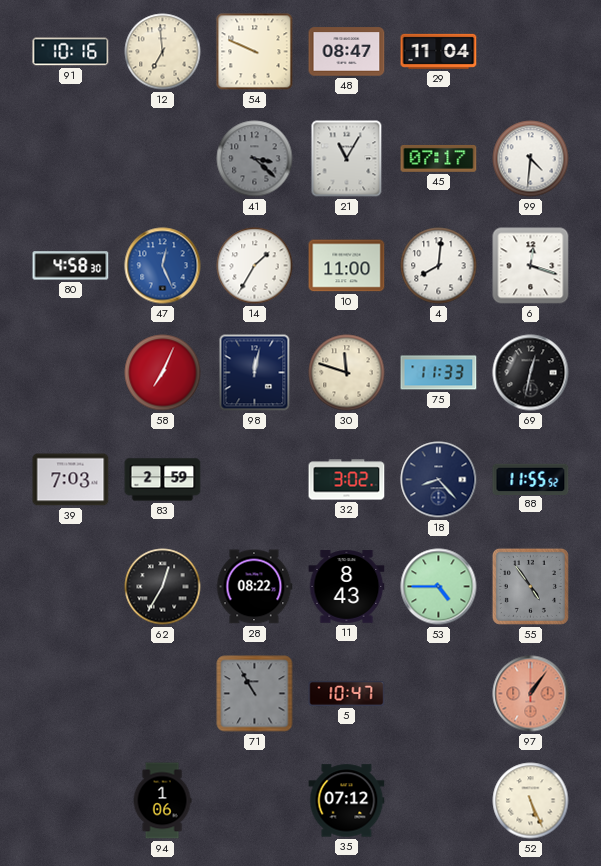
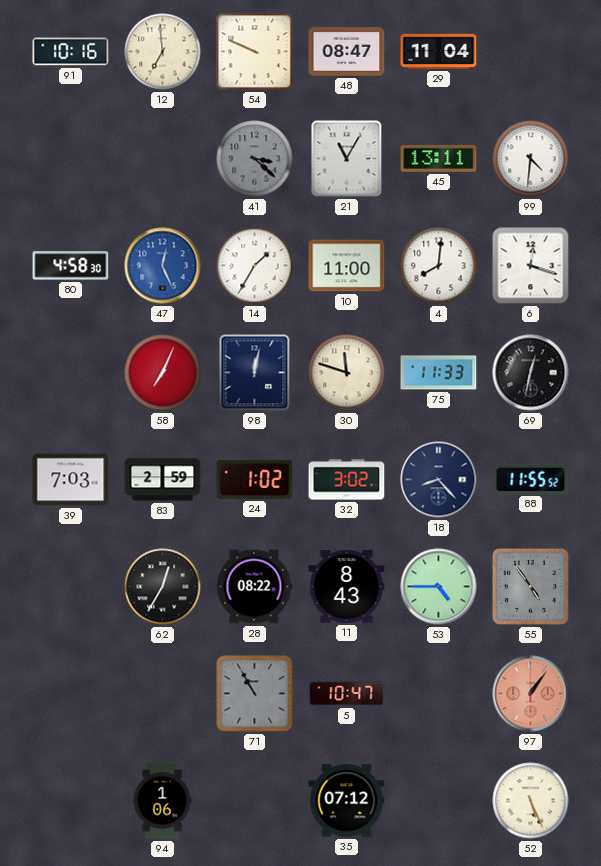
45: 07:17 -> 13:11
24: none -> 1:02
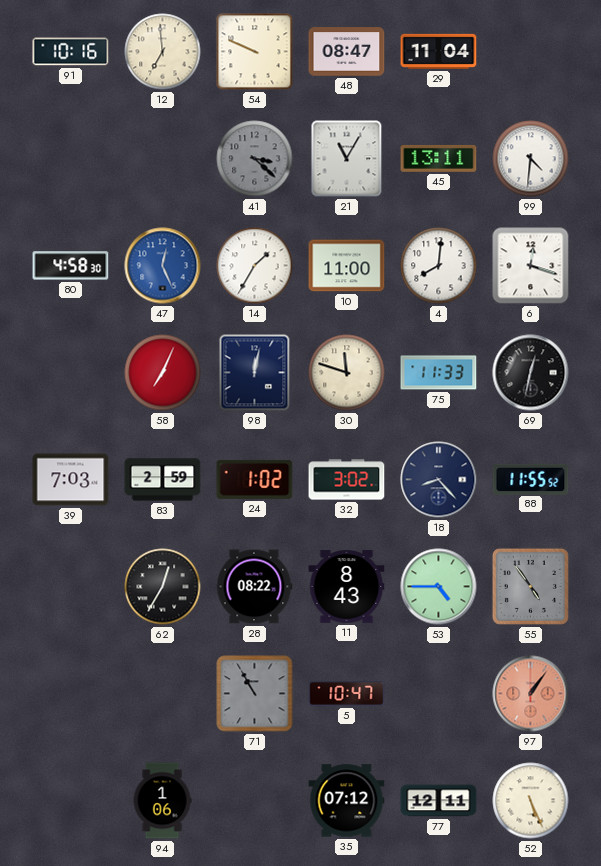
77: none -> 12:11
